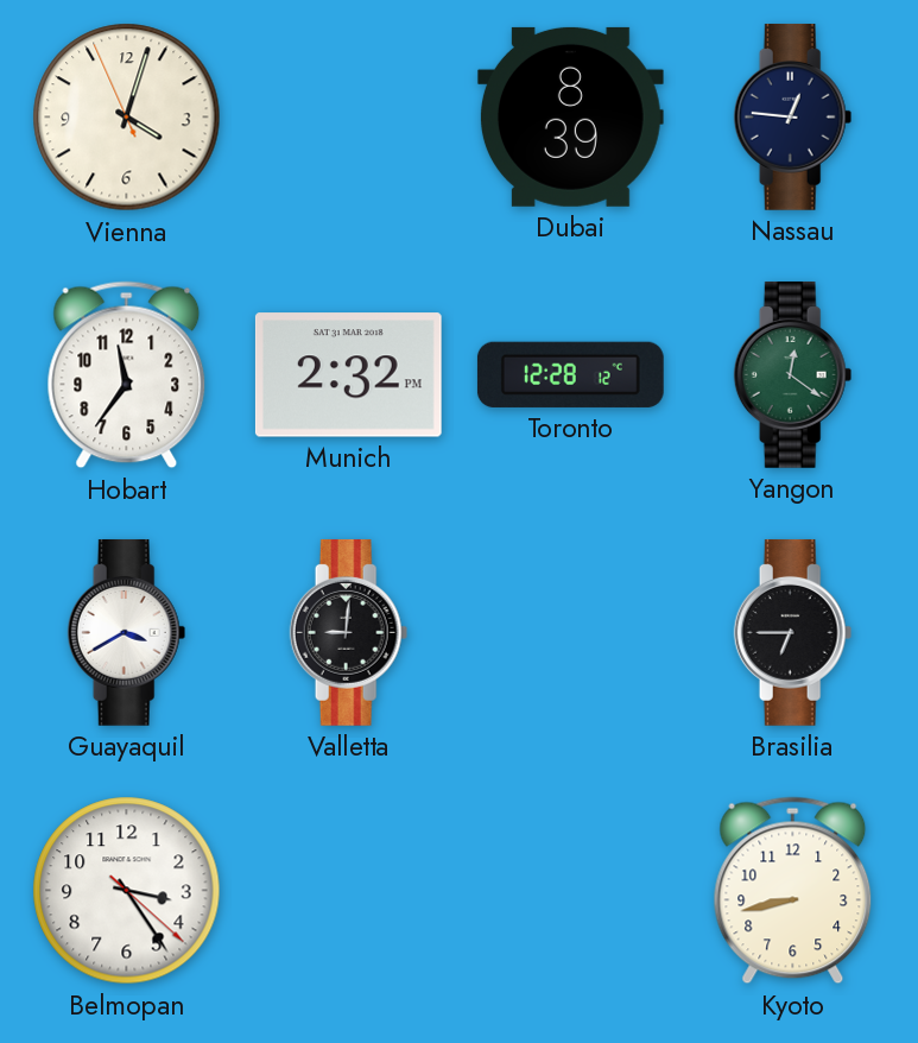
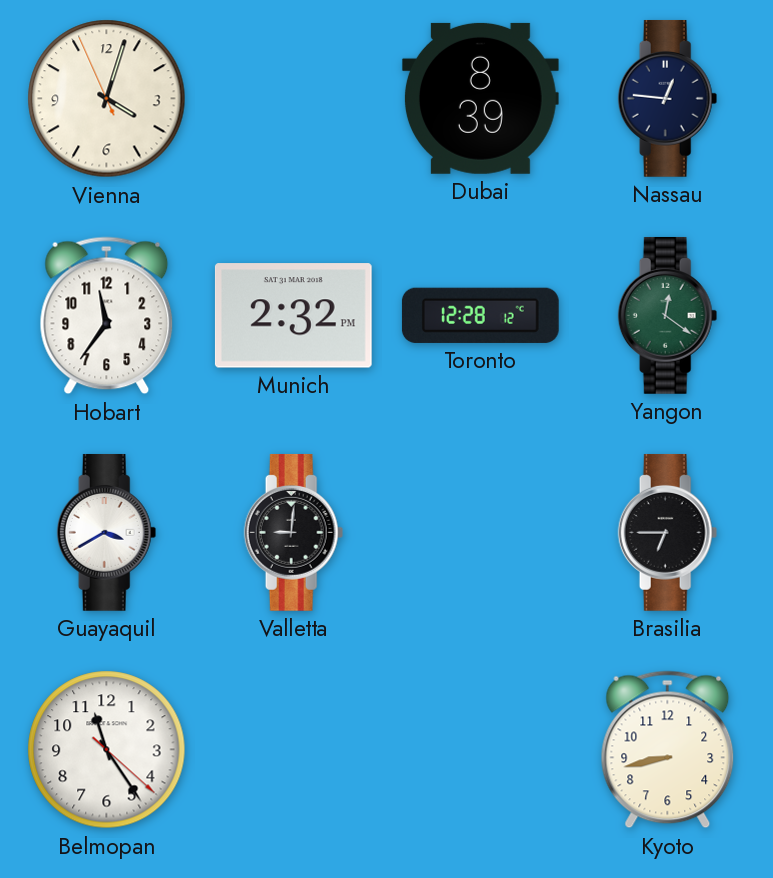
Belmopan: 3:24 -> 11:24
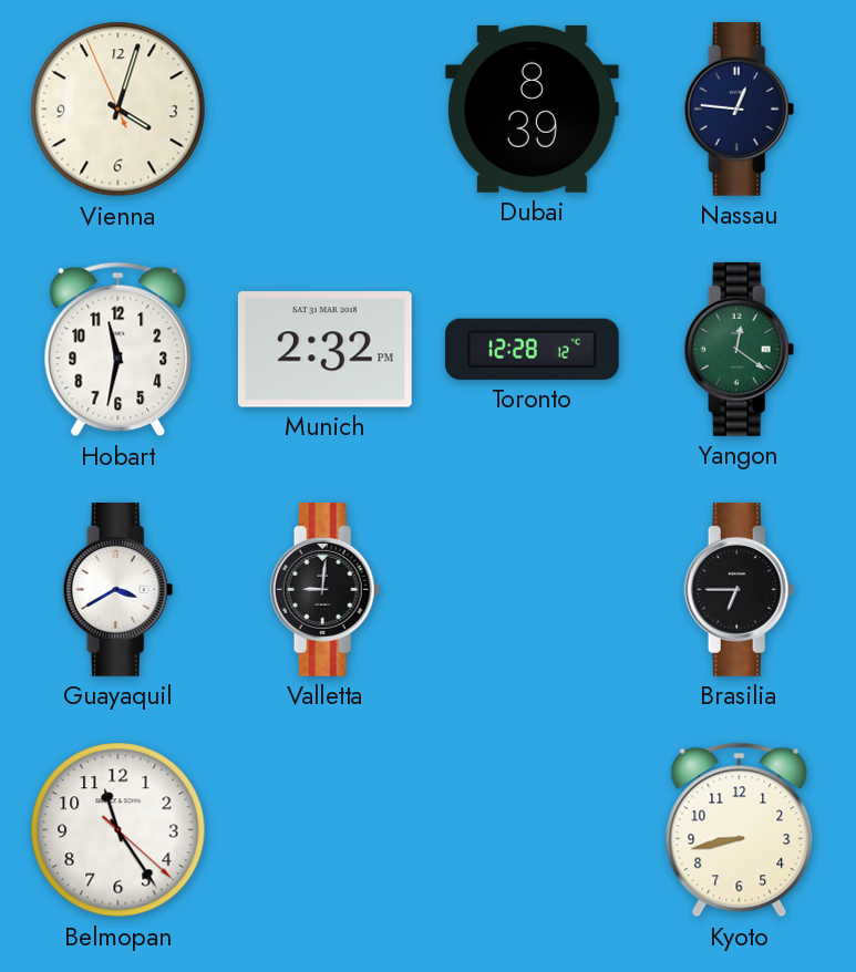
Hobart: 11:36 -> 11:32
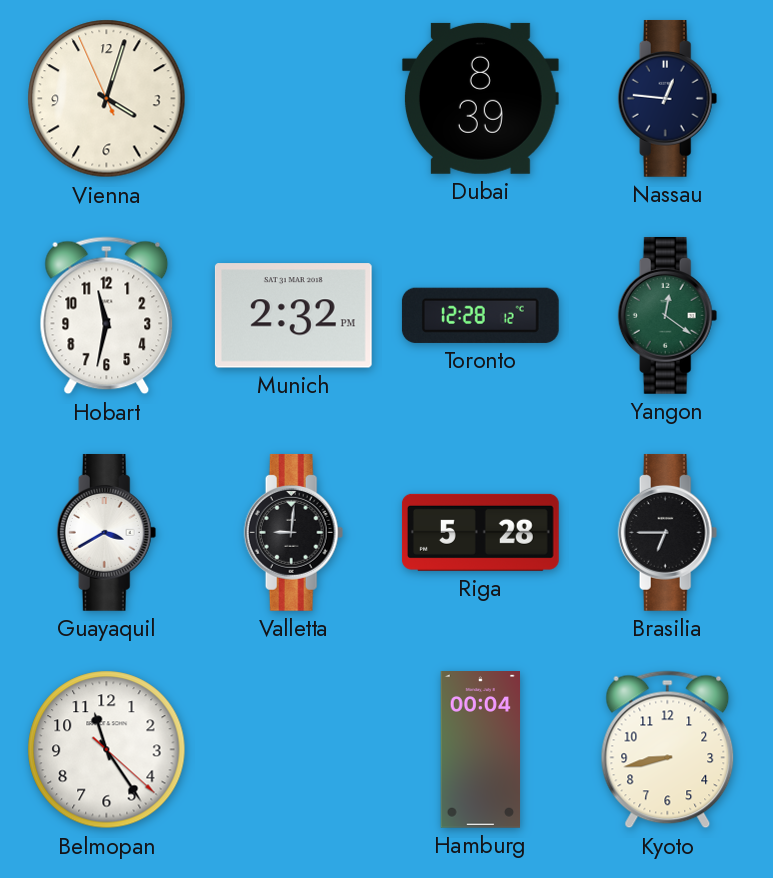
Riga: none -> 5:28
Hamburg: none -> 00:04
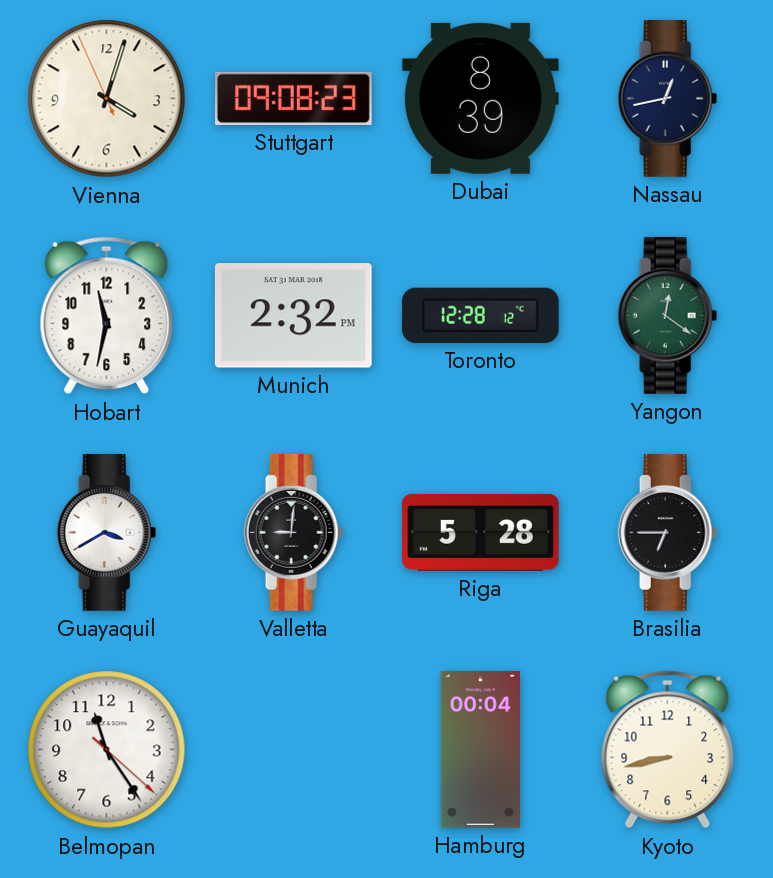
Stuttgart: none -> 09:08
Nassau: 12:46 -> 12:43
